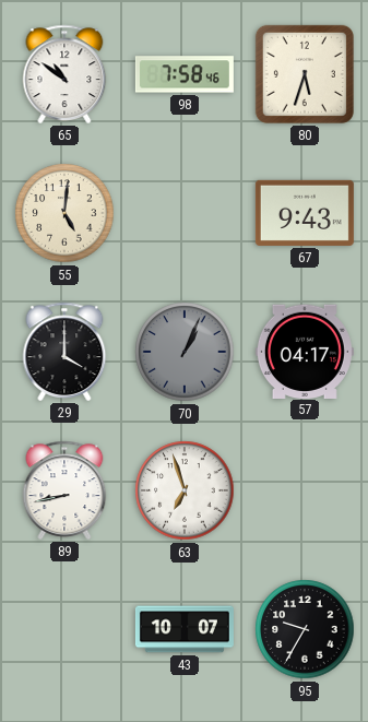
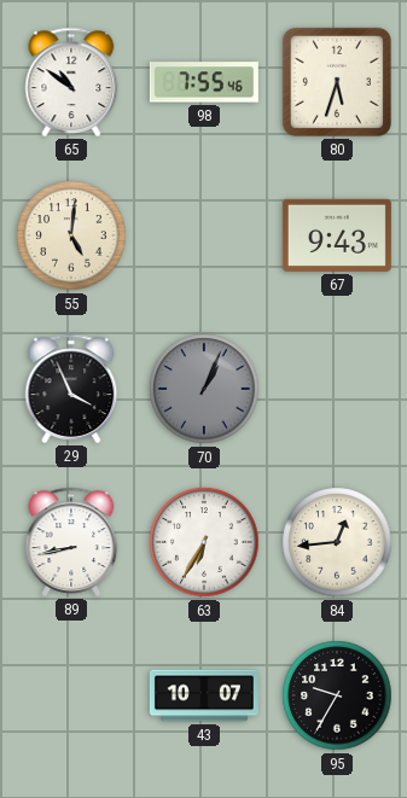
98: 7:58 -> 7:55
29: 4:00 -> 3:56
57: 04:17 -> none
63: 6:57 -> 6:35
84: none -> 12:44
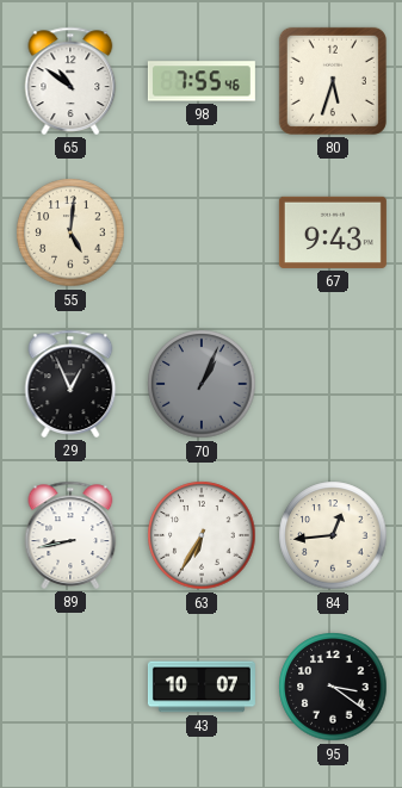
29: 3:56 -> 12:56
95: 9:35 -> 3:21
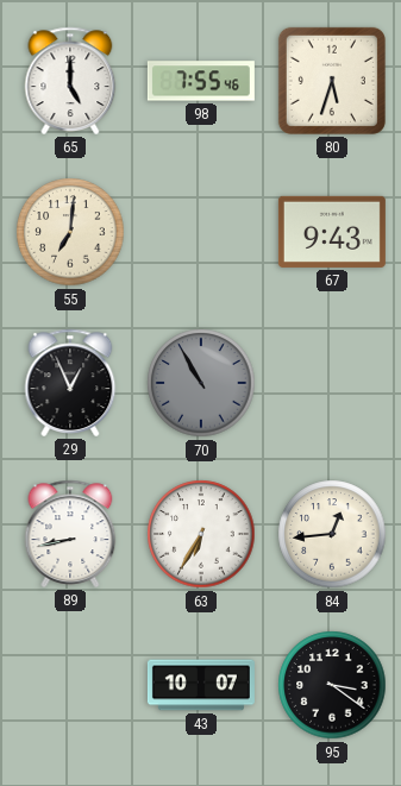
65: 10:51 -> 5:00
55: 5:01 -> 7:01
70: 1:04 -> 10:55
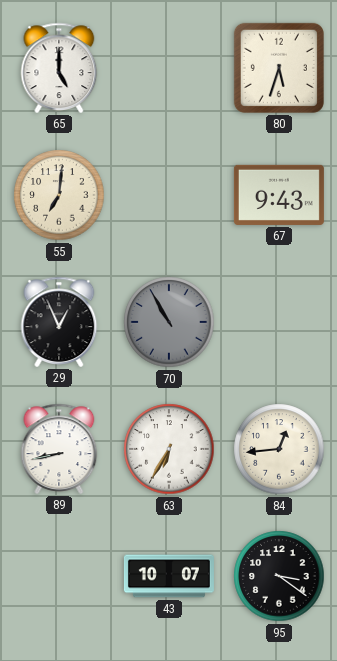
98: 7:55 -> none
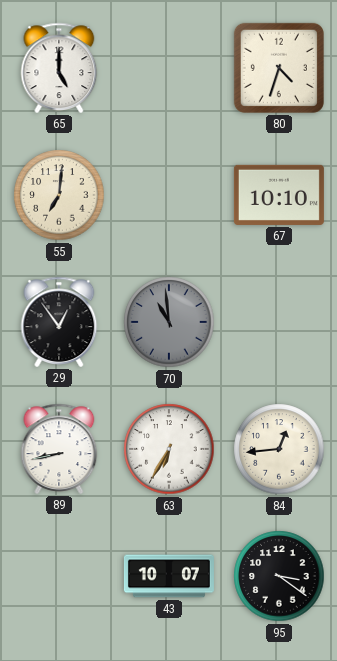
80: 5:33 -> 4:33
67: 9:43 -> 10:10
29: 12:56 -> 12:54
70: 10:55 -> 10:59
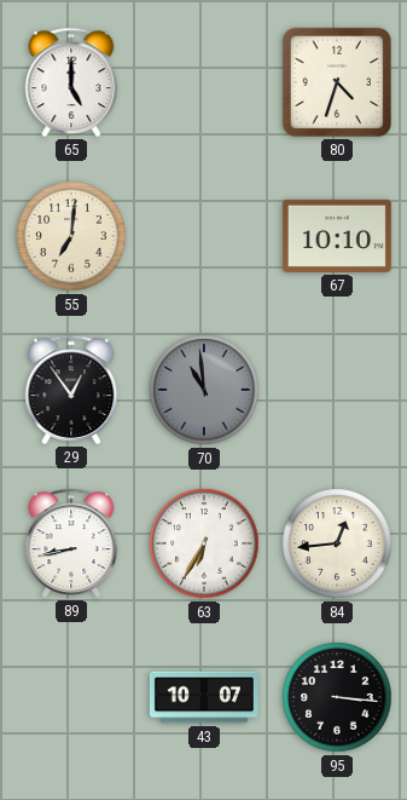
95: 3:21 -> 3:16
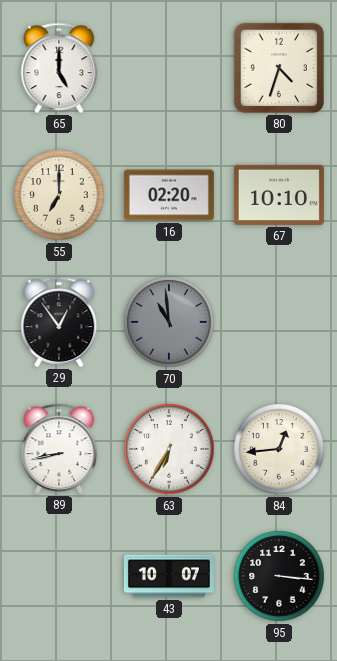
55: 7:01 -> 7:00
16: none -> 02:20
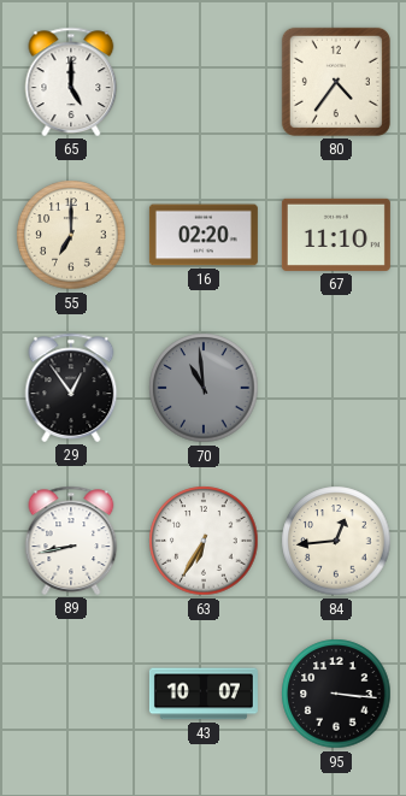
80: 4:33 -> 4:36
67: 10:10 -> 11:10
